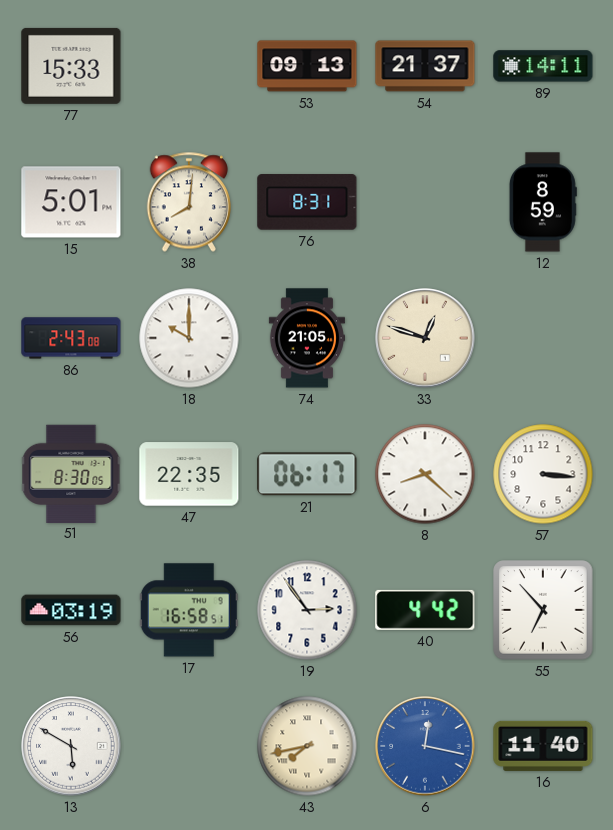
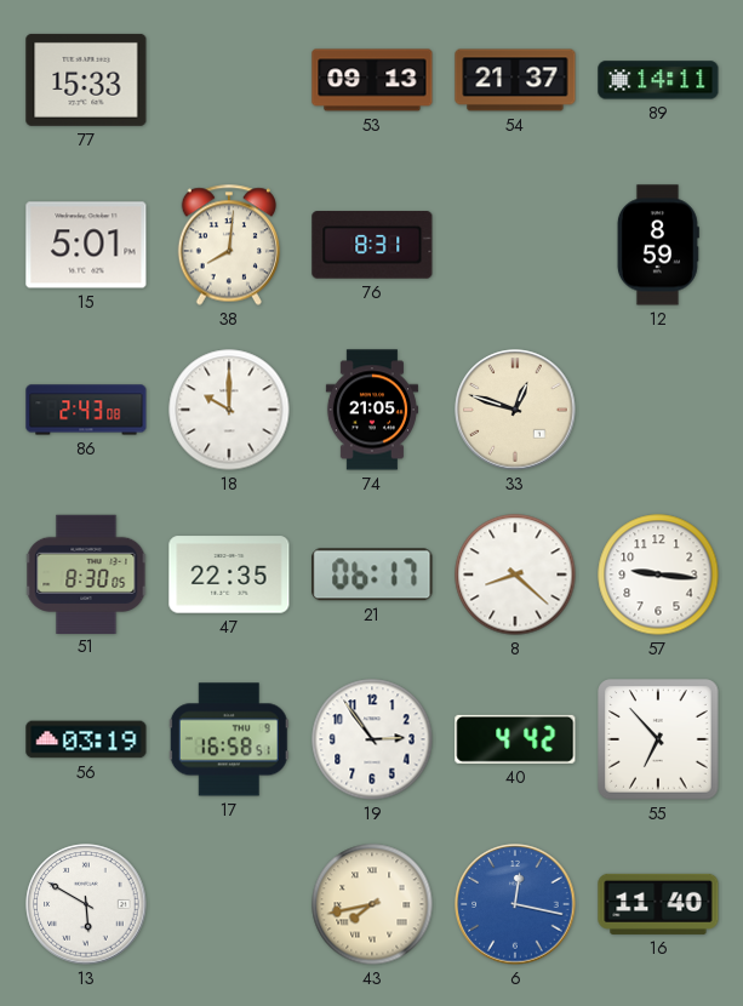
57: 3:16 -> 9:16
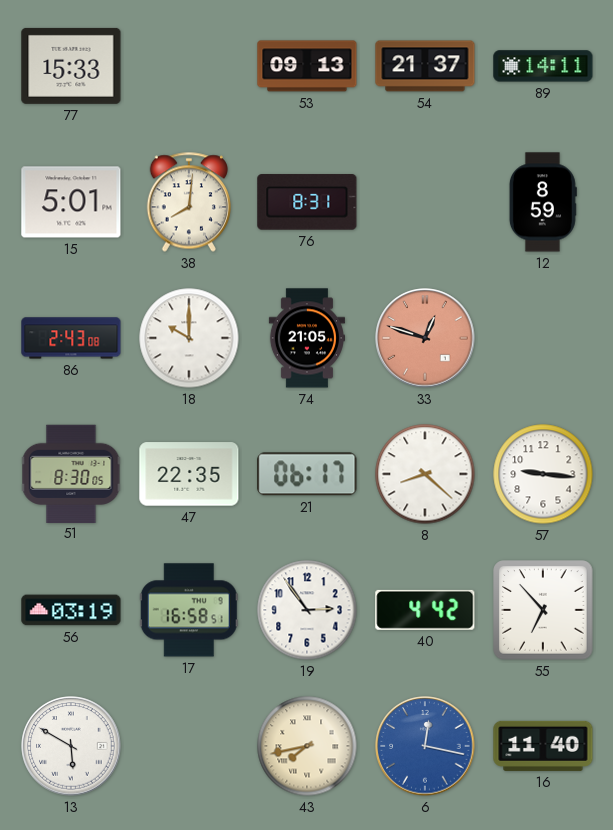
33 dial: cream -> salmon
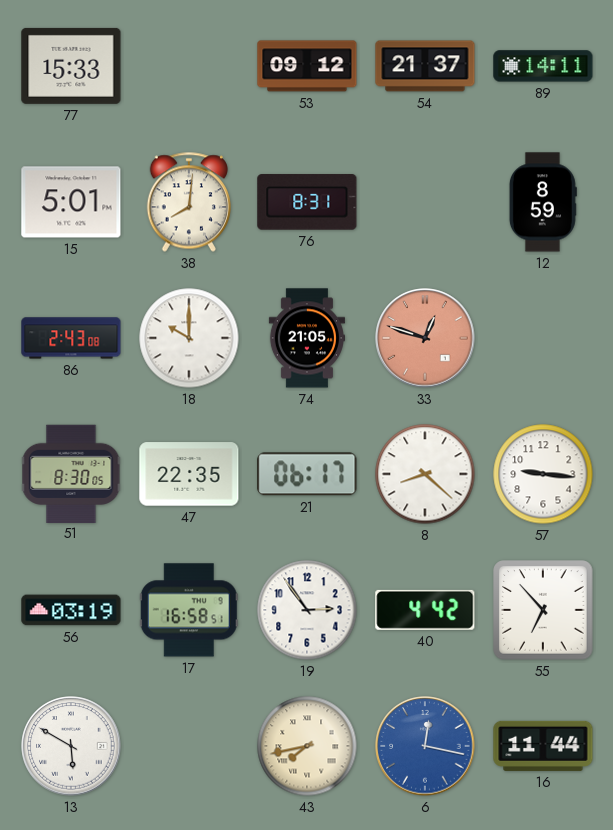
53: 09:13 -> 09:12
16: 11:40 -> 11:44
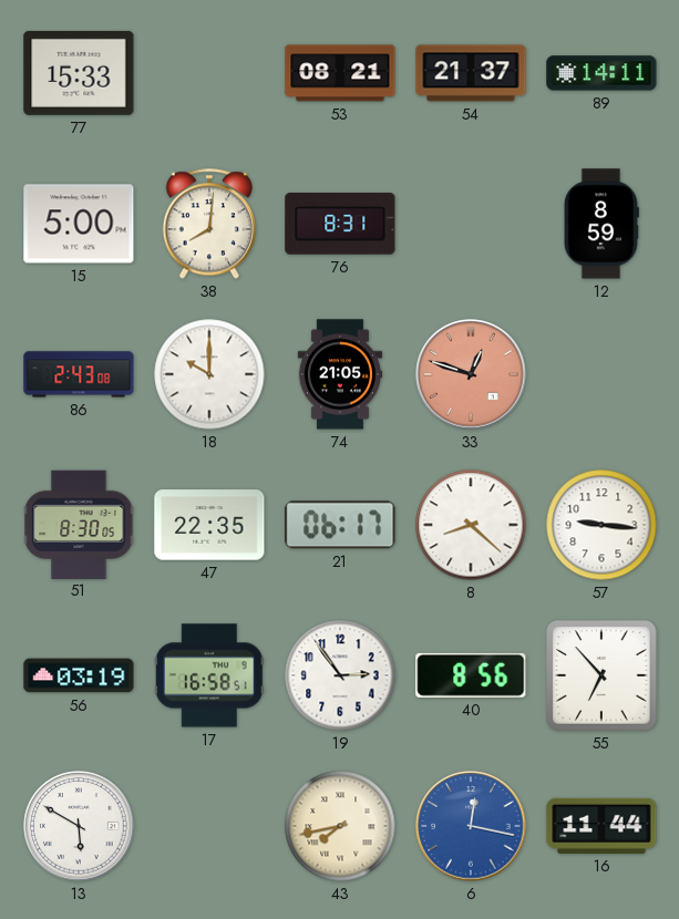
53: 09:12 -> 08:21
15: 5:01 -> 5:00
40: 4:42 -> 8:56
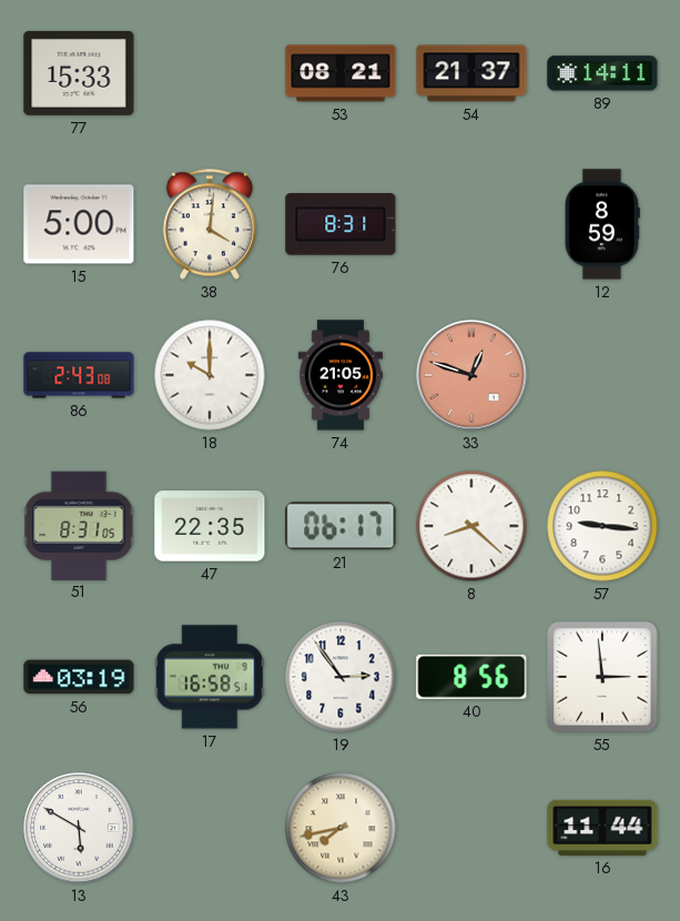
38: 8:01 -> 4:01
51: 8:30 -> 8:31
55: 6:53 -> 2:59
6: 12:17 -> none
